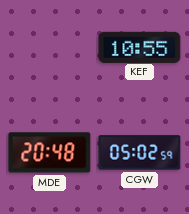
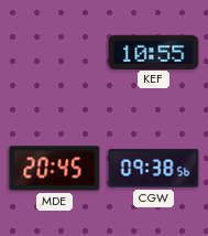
MDE: 20:48 -> 20:45
CGW: 05:02 -> 09:38
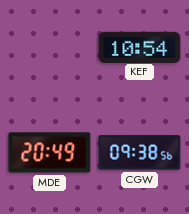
KEF: 10:55 -> 10:54
MDE: 20:45 -> 20:49
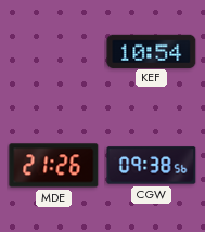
MDE: 20:49 -> 21:26
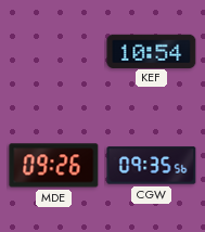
MDE: 21:26 -> 09:26
CGW: 09:38 -> 09:35
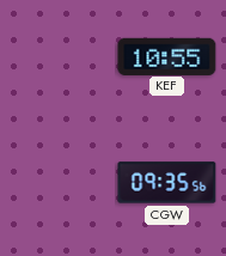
KEF: 10:54 -> 10:55
MDE: 09:26 -> none
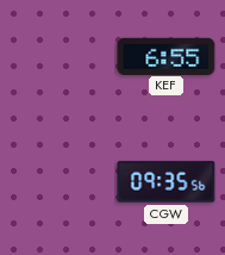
KEF: 10:55 -> 6:55
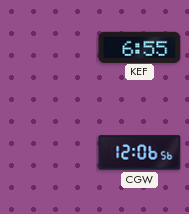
CGW: 09:35 -> 12:06
